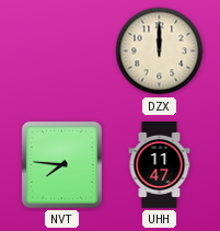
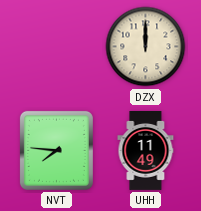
UHH: 11:47 -> 11:49
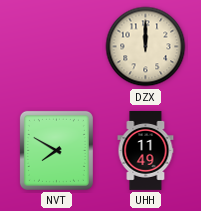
NVT: 7:46 -> 7:50
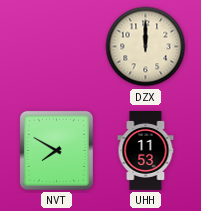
UHH: 11:49 -> 11:53
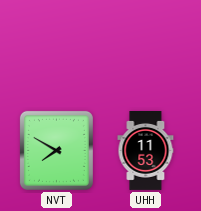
DZX: 12:00 -> none
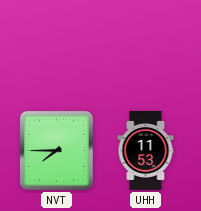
NVT: 7:50 -> 7:45
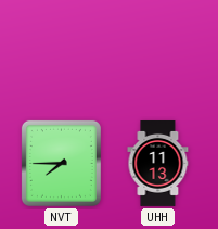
UHH: 11:53 -> 11:13
